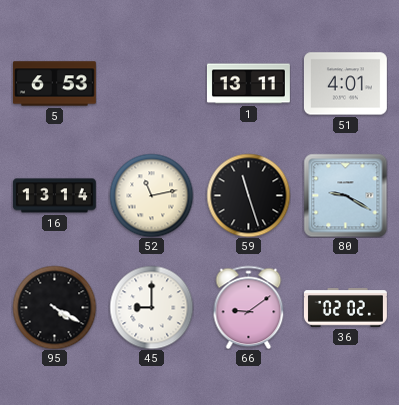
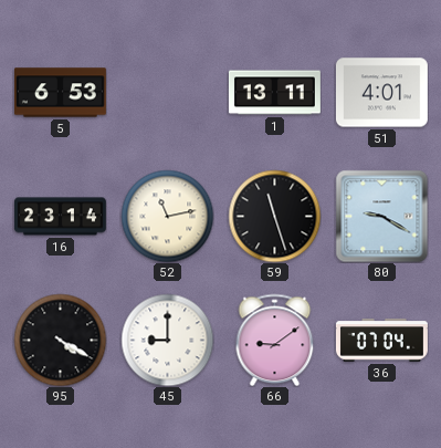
16: 13:14 -> 23:14
36: 02:02 -> 07:04
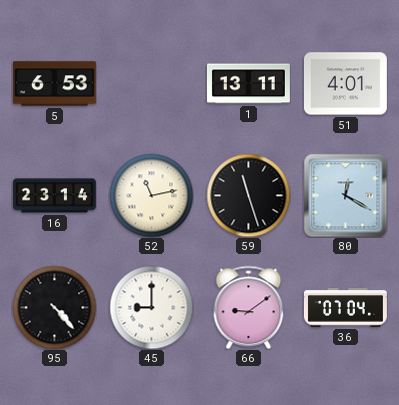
80: 9:20 -> 12:20
95: 4:20 -> 4:23
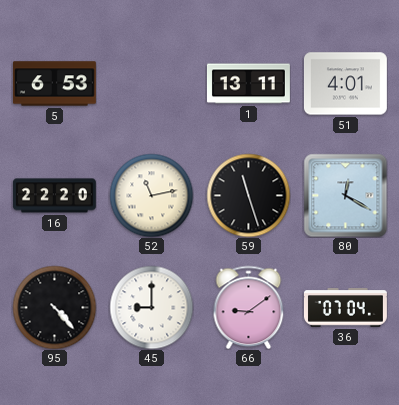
16: 23:14 -> 22:20
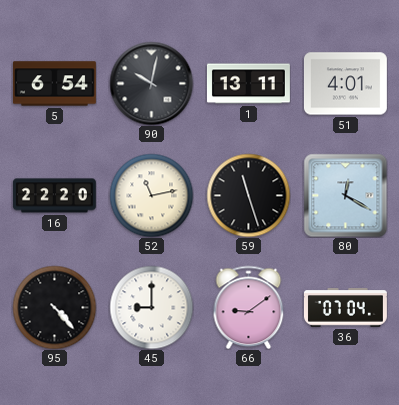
5: 6:53 -> 6:54
90: none -> 10:02
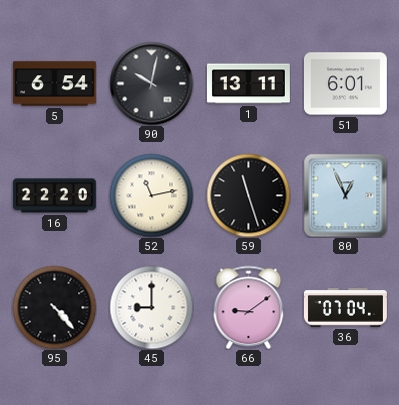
51: 4:01 -> 6:01
80: 12:20 -> 12:56
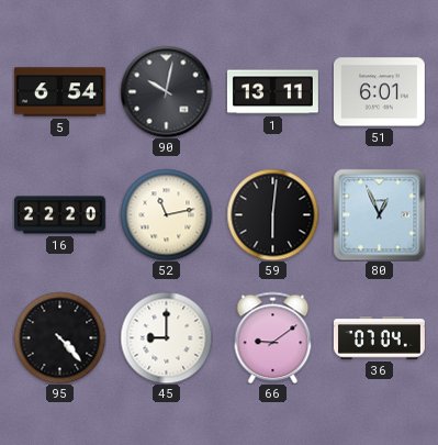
59: 11:27 -> 6:01
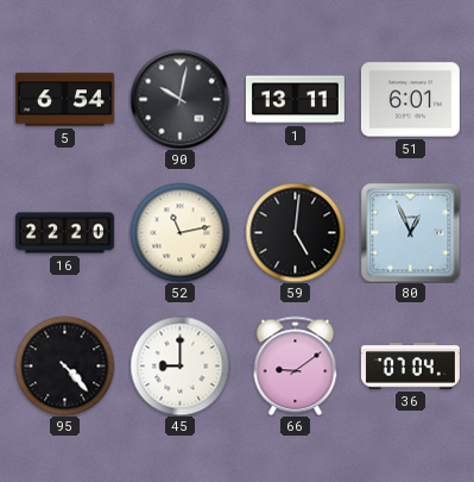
59: 6:01 -> 5:01
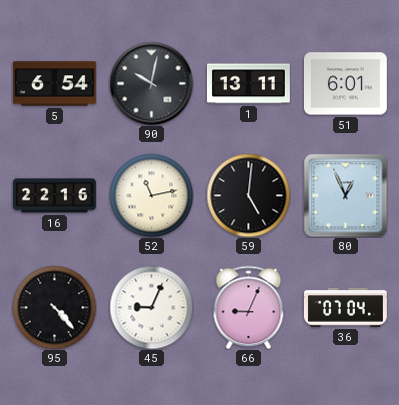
16: 22:20 -> 22:16
45: 9:00 -> 9:04
66: 9:09 -> 9:04
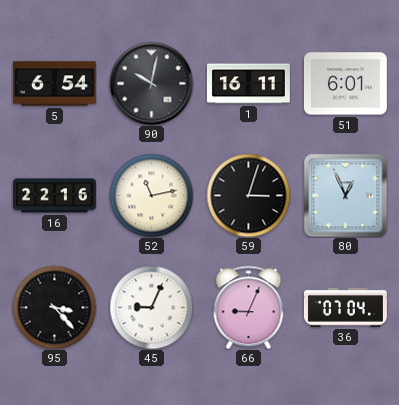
1: 13:11 -> 16:11
59: 5:01 -> 3:03
95: 4:23 -> 3:23
